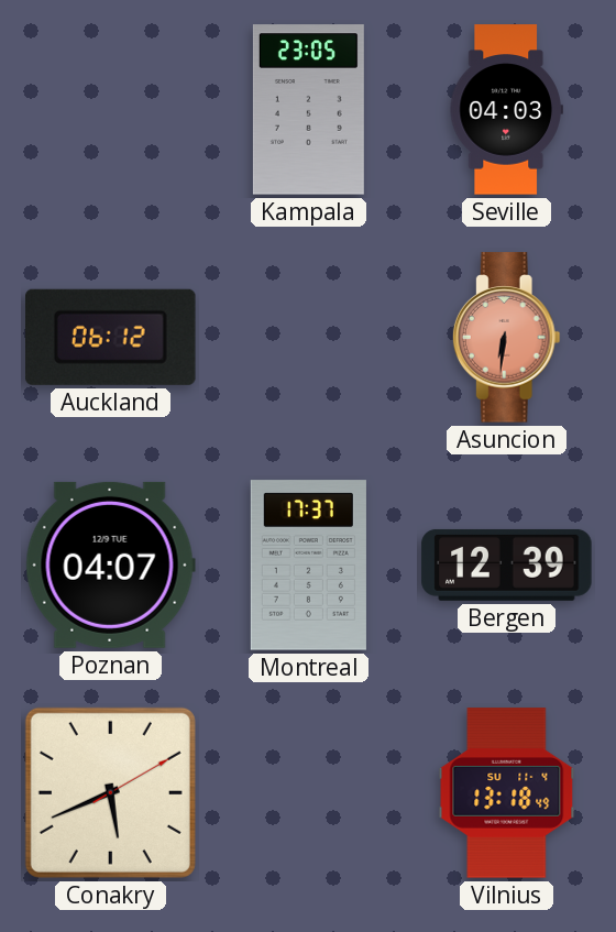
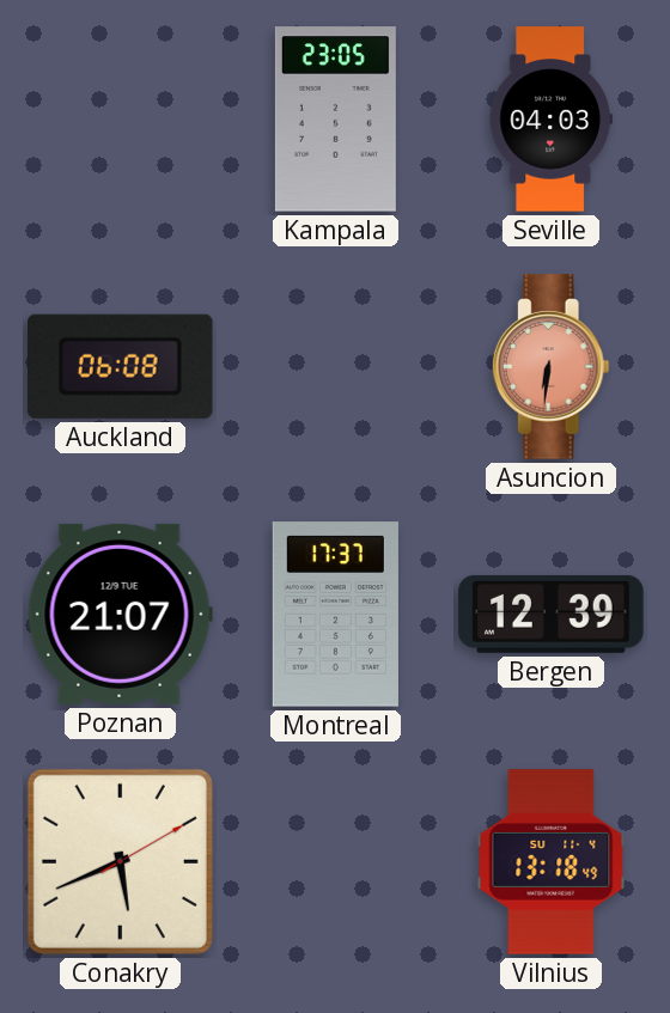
Auckland: 06:12 -> 06:08
Poznan: 04:07 -> 21:07
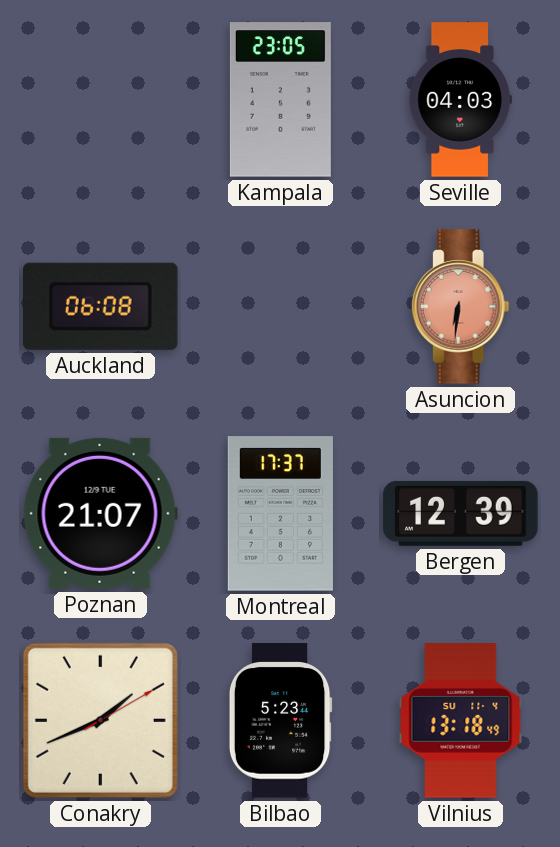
Conakry: 5:41 -> 1:41
Bilbao: none -> 5:23
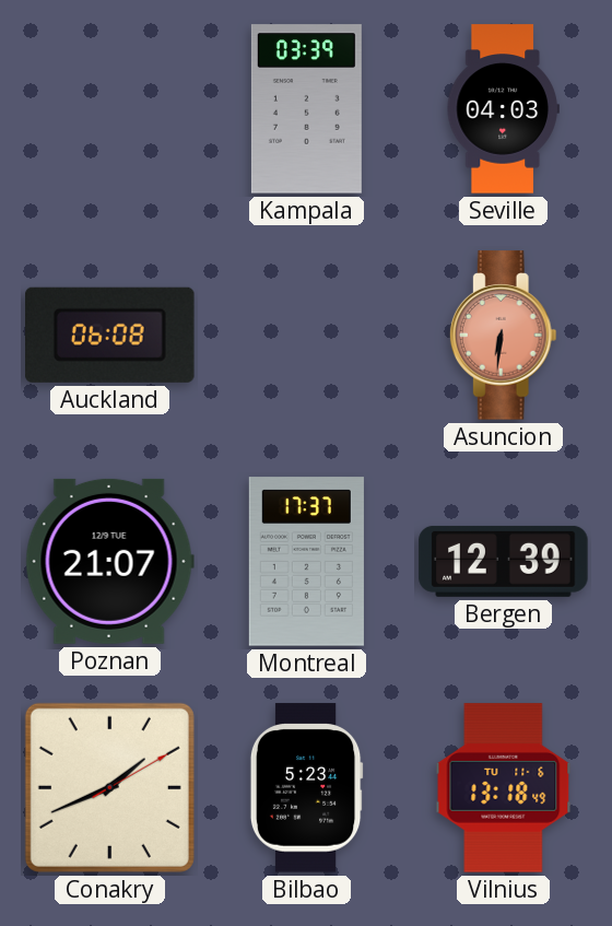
Kampala: 23:05 -> 03:39
Vilnius date: SU 11-4 -> TU 11-6
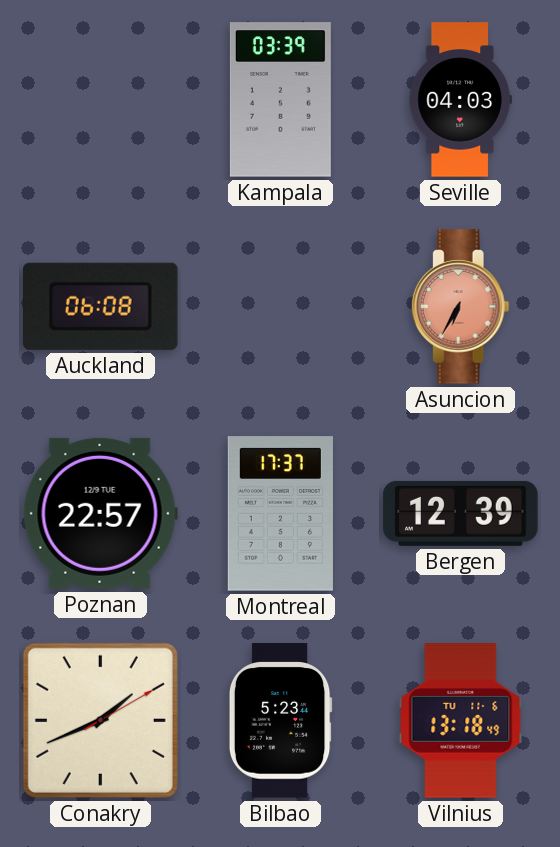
Asuncion: 6:31 -> 6:35
Poznan: 21:07 -> 22:57
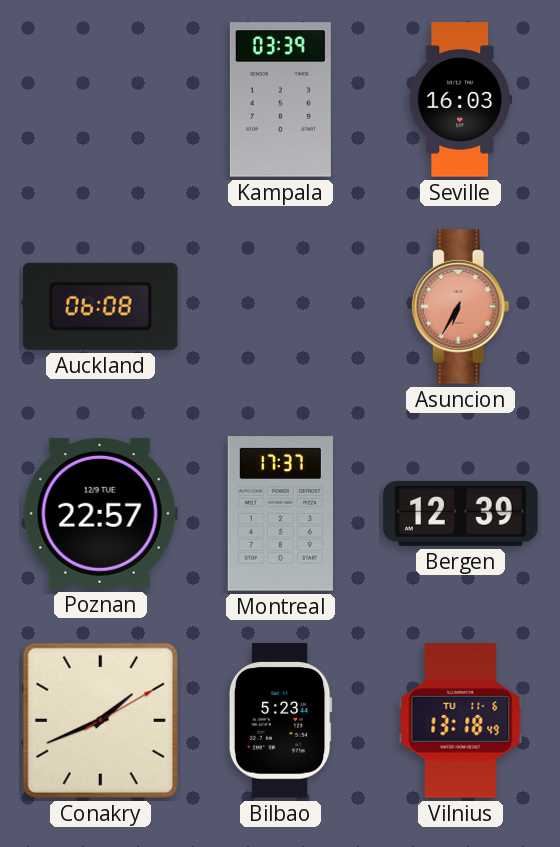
Seville: 04:03 -> 16:03
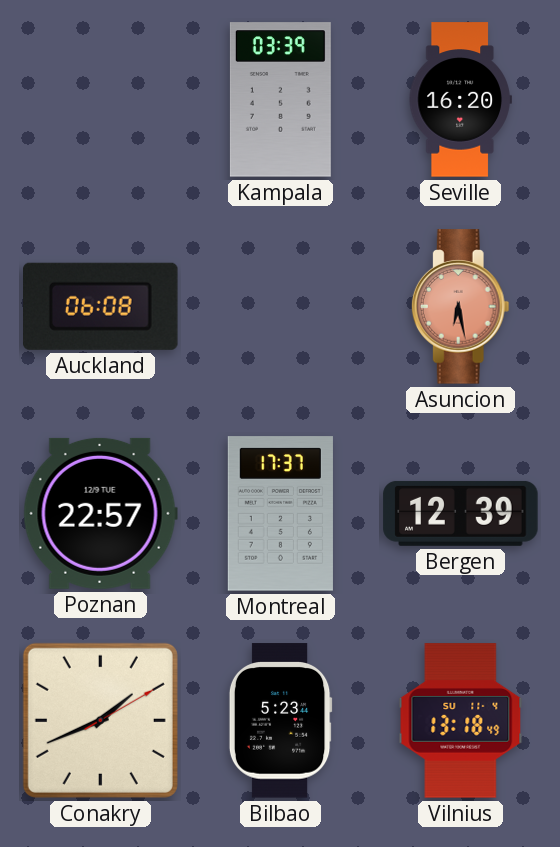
Seville: 16:03 -> 16:20
Asuncion: 6:35 -> 6:28
Vilnius date: TU 11-6 -> SU 11-4
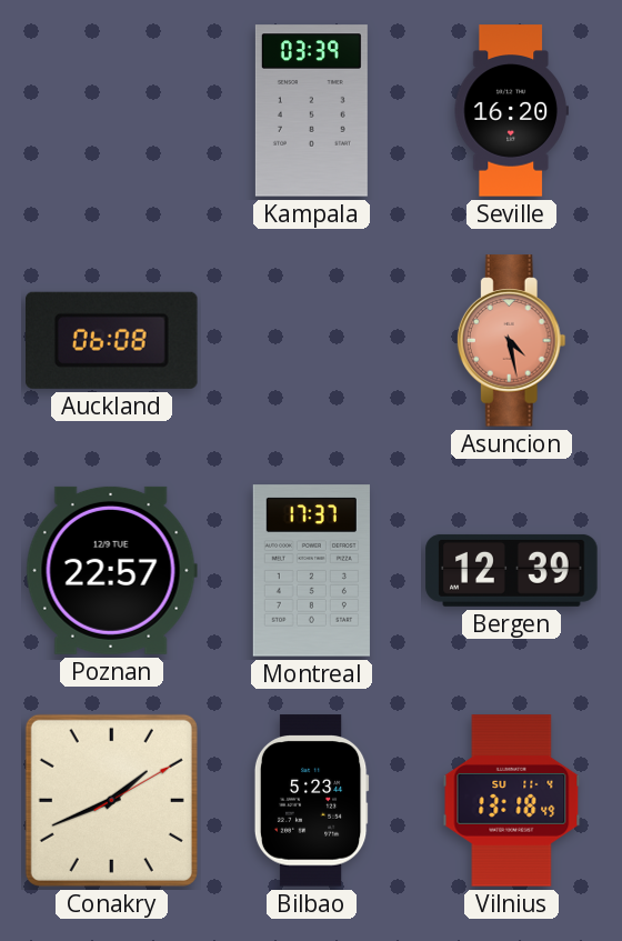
Asuncion: 6:28 -> 4:28
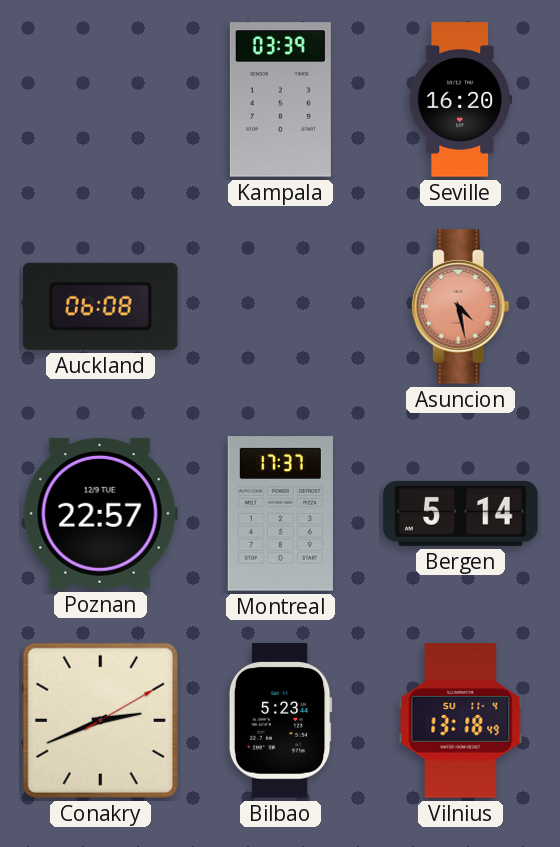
Bergen: 12:39 -> 5:14
Conakry: 1:41 -> 2:41
